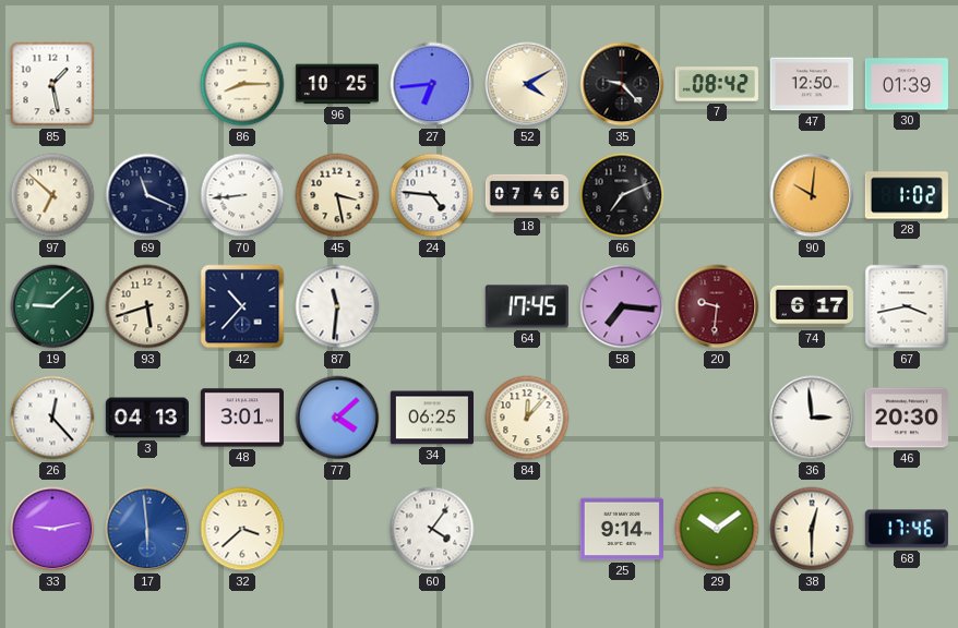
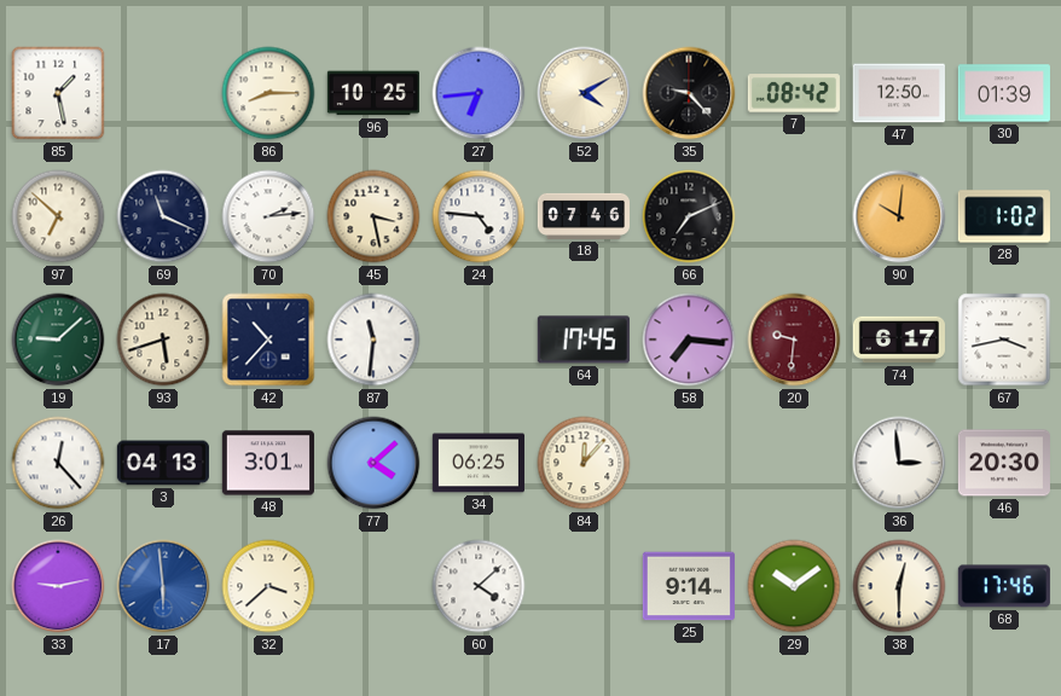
70: 8:44 -> 2:14
60: 4:06 -> 4:08
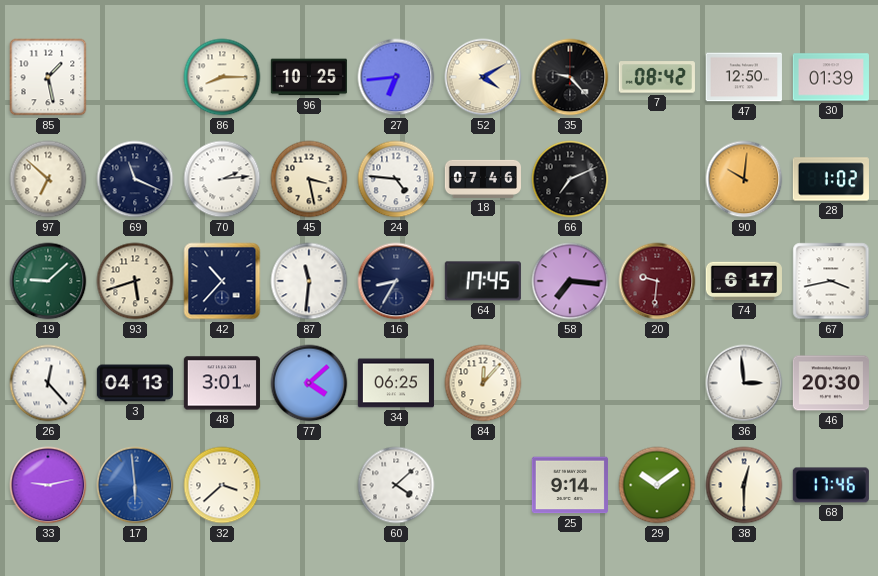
16: none -> 8:35
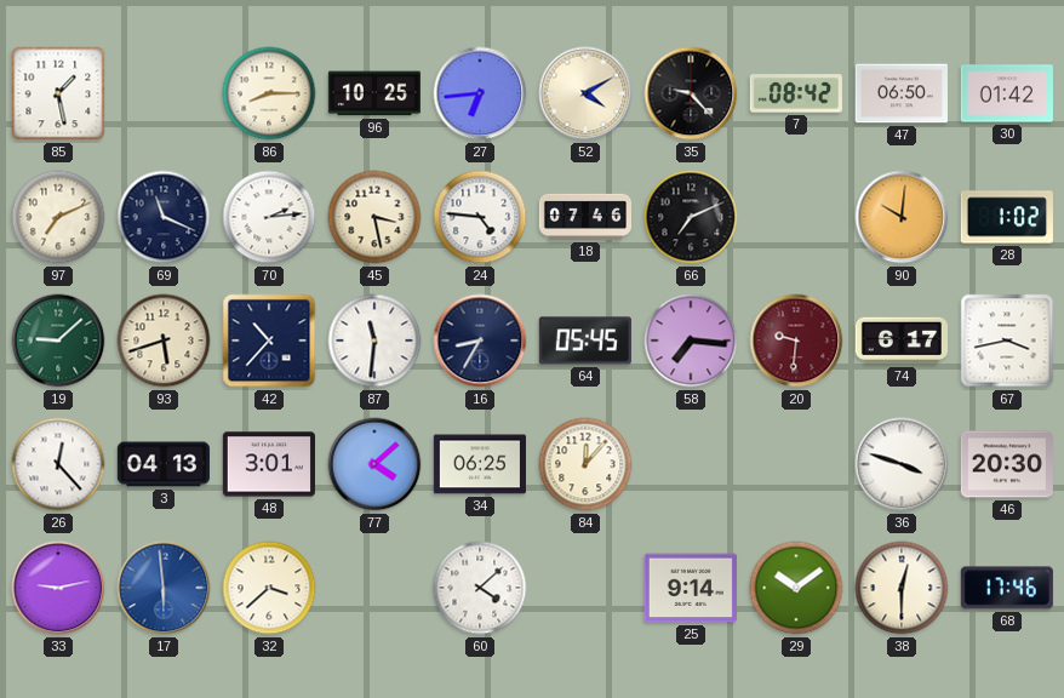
47: 12:50 -> 06:50
30: 01:39 -> 01:42
97: 6:52 -> 7:11
64: 17:45 -> 05:45
36: 2:59 -> 3:48
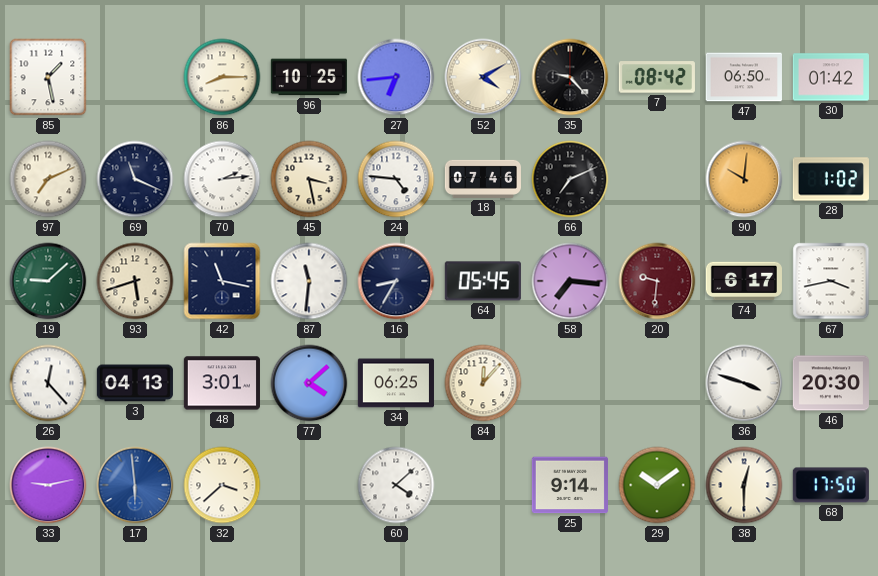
42: 10:37 -> 11:17
68: 17:46 -> 17:50
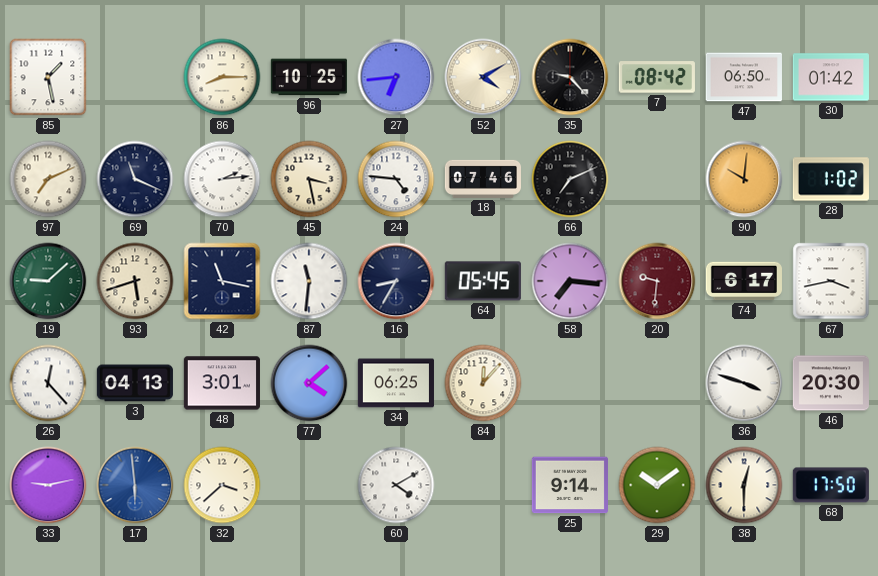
60: 4:08 -> 4:10
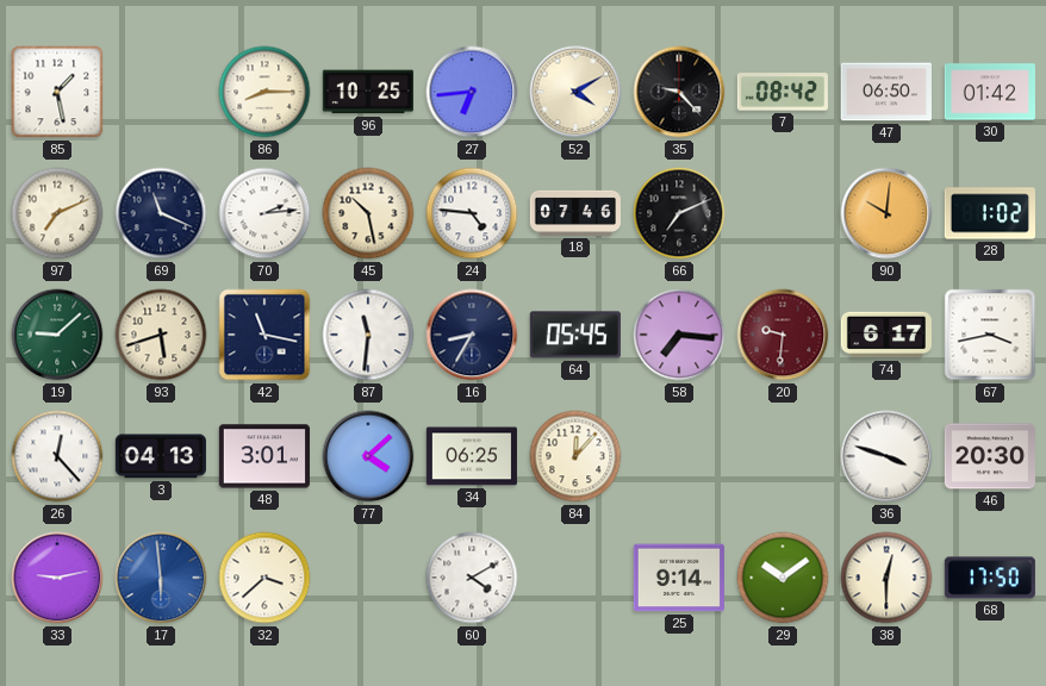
45: 3:28 -> 10:28
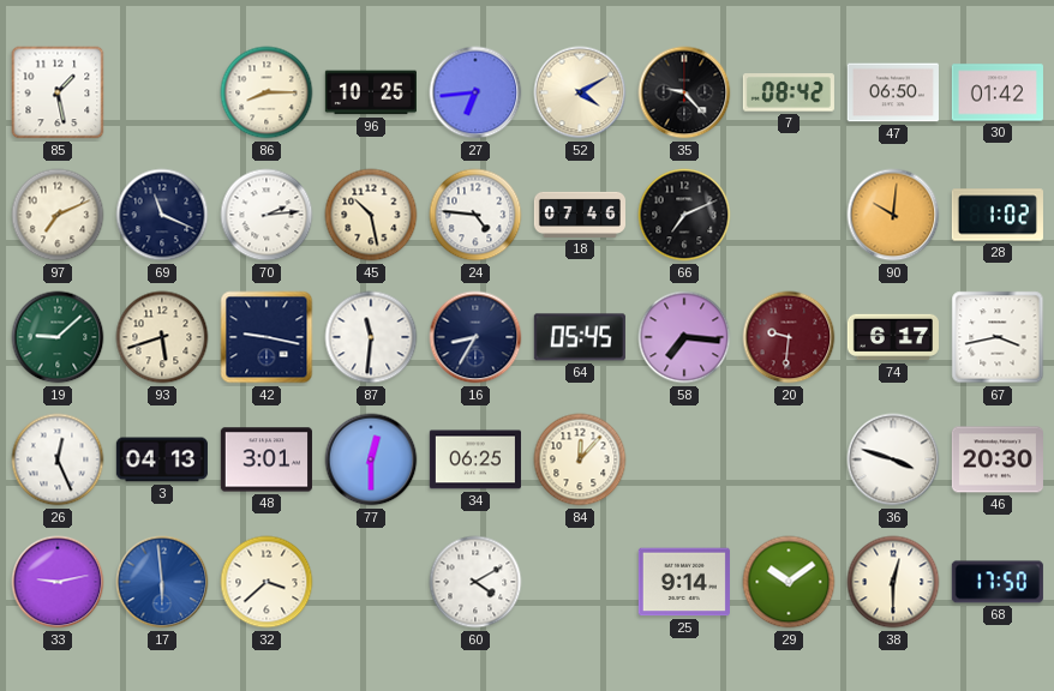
42: 11:17 -> 9:17
26: 12:23 -> 12:26
77: 4:08 -> 12:30
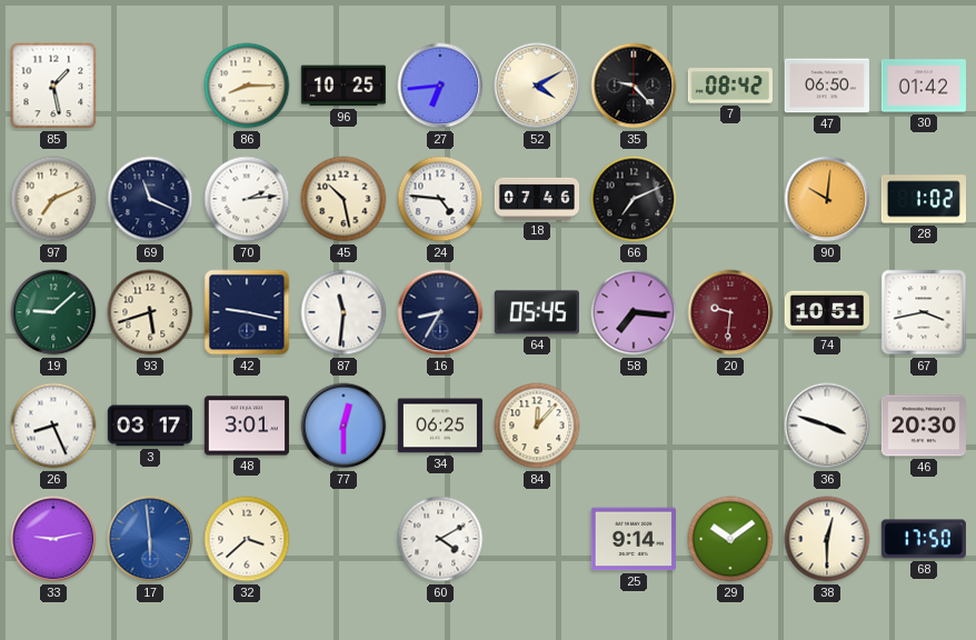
74: 6:17 -> 10:51
26: 12:26 -> 8:26
3: 04:13 -> 03:17
